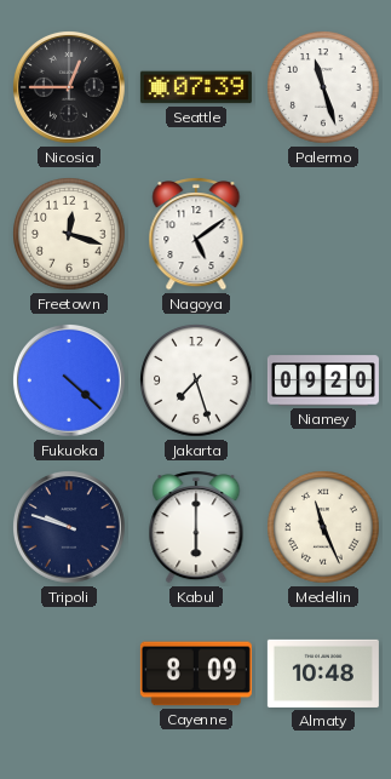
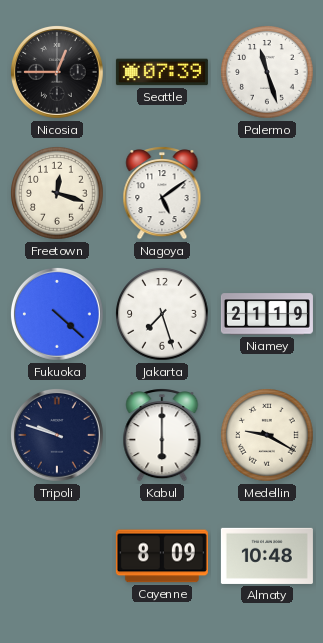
Niamey: 09:20 -> 21:19
Medellin: 11:26 -> 9:20
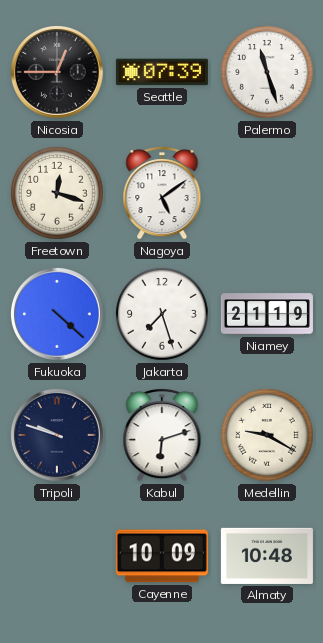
Kabul: 6:00 -> 6:12
Cayenne: 8:09 -> 10:09
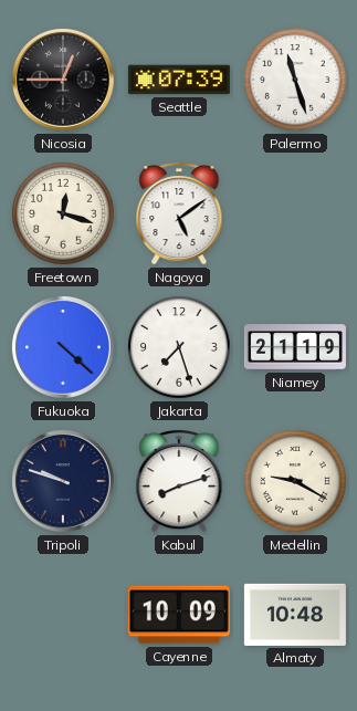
Kabul: 6:12 -> 8:12
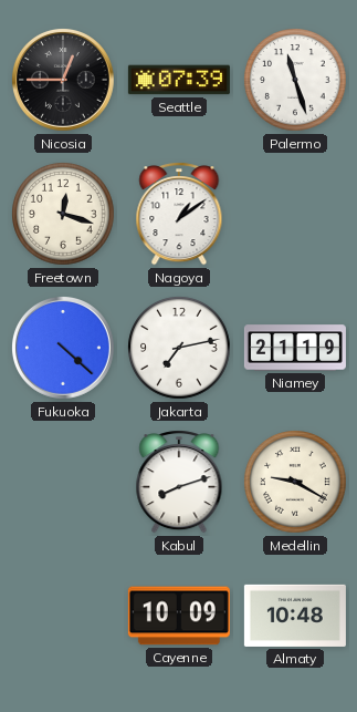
Nagoya: 5:09 -> 1:09
Jakarta: 7:27 -> 7:13
Tripoli: 9:48 -> none
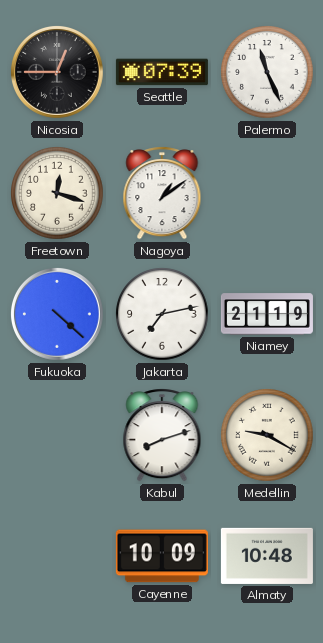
Palermo: 11:27 -> 11:26
